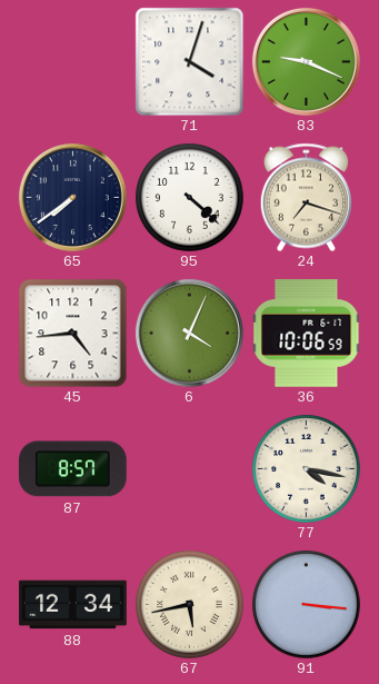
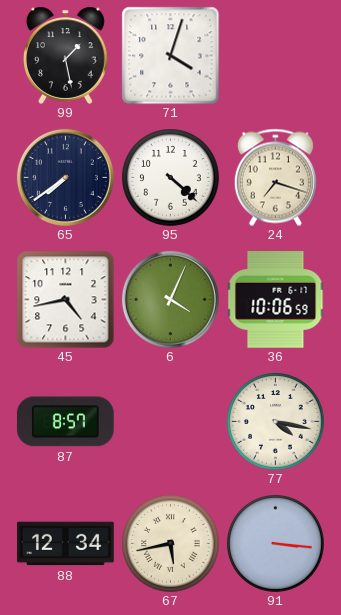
99: none -> 1:28
83: 9:19 -> none
45: 4:44 -> 4:43
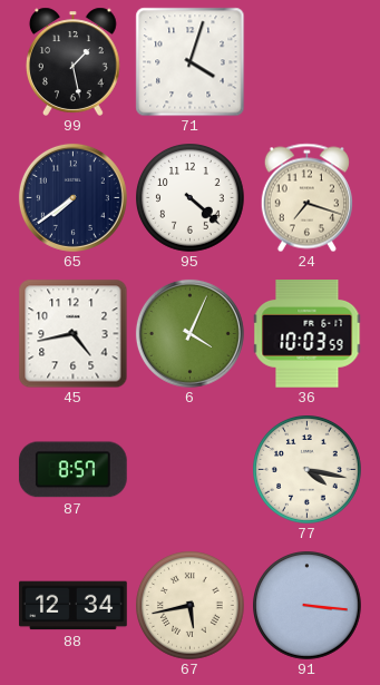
36: 10:06 -> 10:03
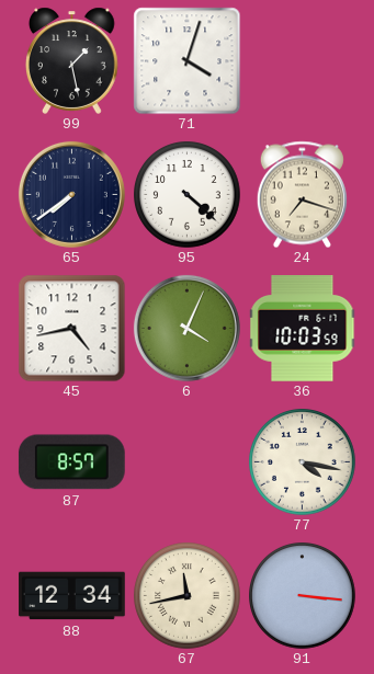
67: 5:43 -> 11:43
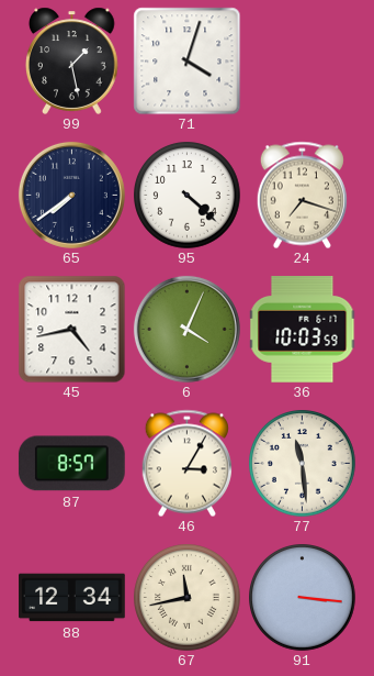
46: none -> 3:05
77: 4:17 -> 11:29
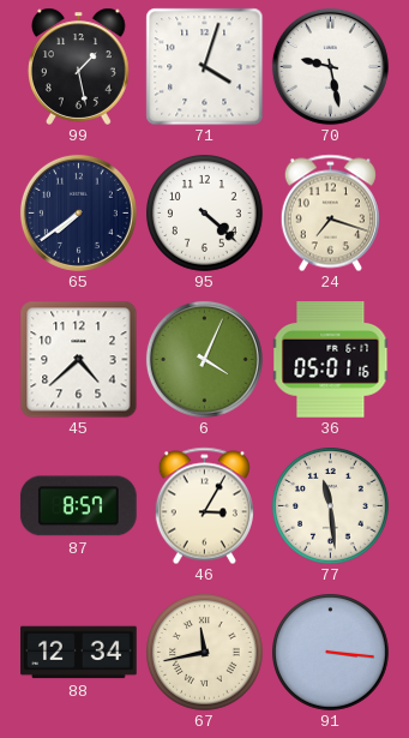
70: none -> 9:28
45: 4:43 -> 4:38
36: 10:03 -> 05:01
